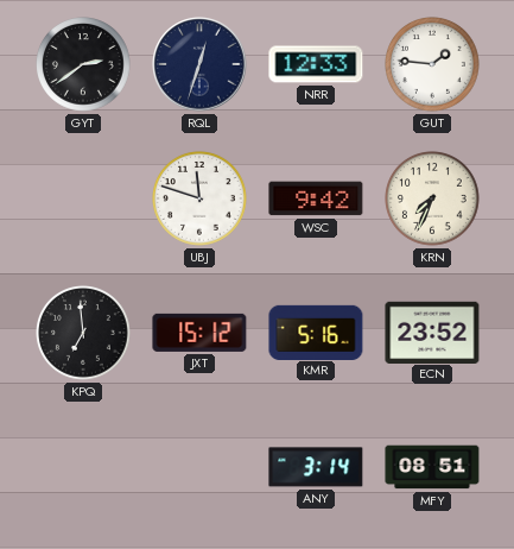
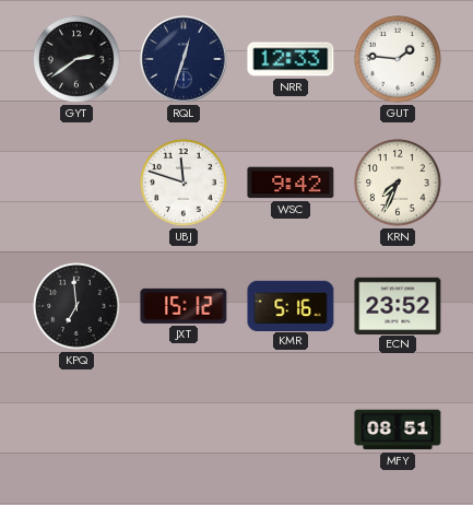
ANY: 3:14 -> none
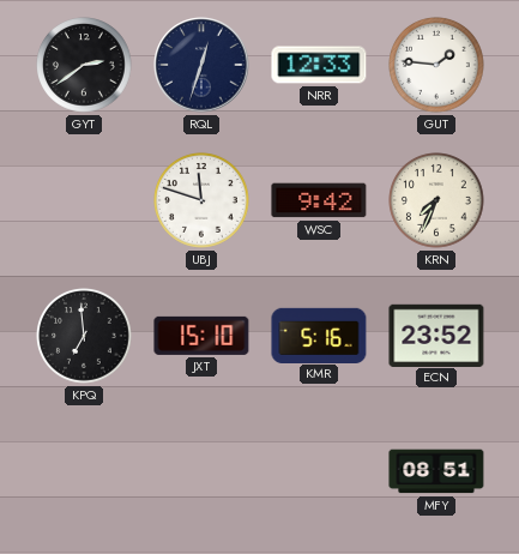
JXT: 15:12 -> 15:10
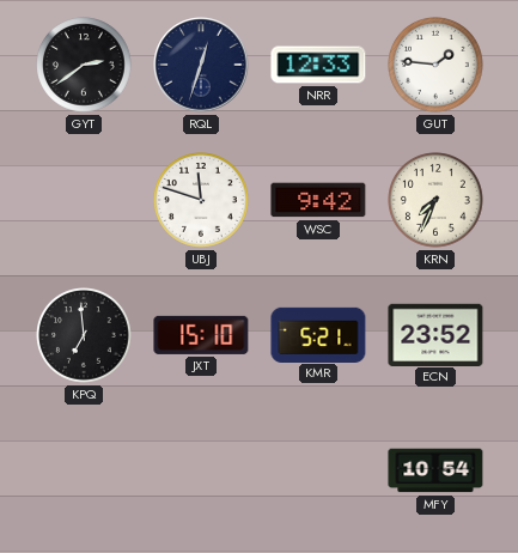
KMR: 5:16 -> 5:21
MFY: 08:51 -> 10:54
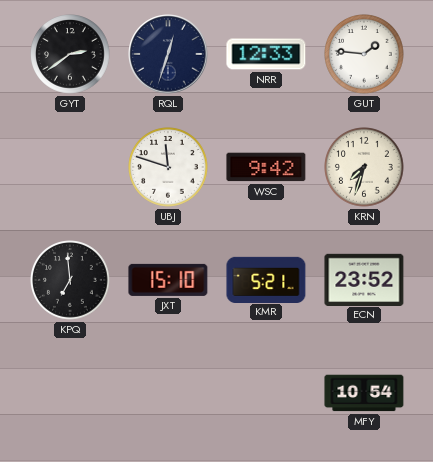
KRN: 7:34 -> 7:33
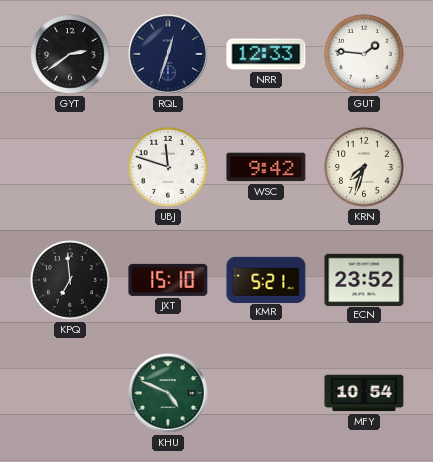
KHU: none -> 4:49
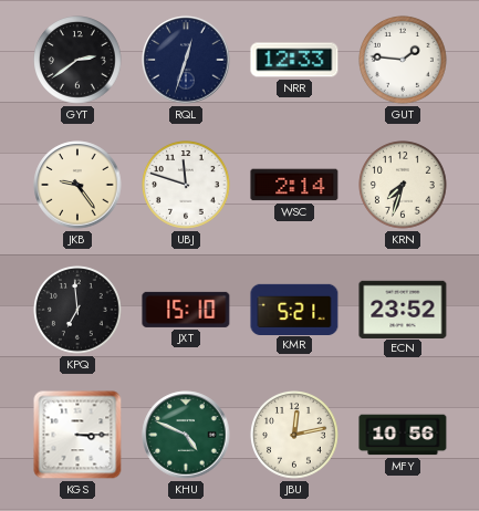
JKB: none -> 9:24
WSC: 9:42 -> 2:14
KGS: none -> 3:15
JBU: none -> 12:13
MFY: 10:54 -> 10:56
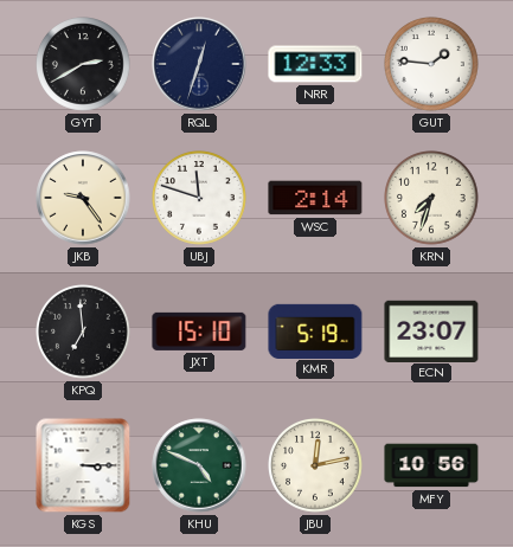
GYT: 2:39 -> 2:40
KMR: 5:21 -> 5:19
ECN: 23:52 -> 23:07
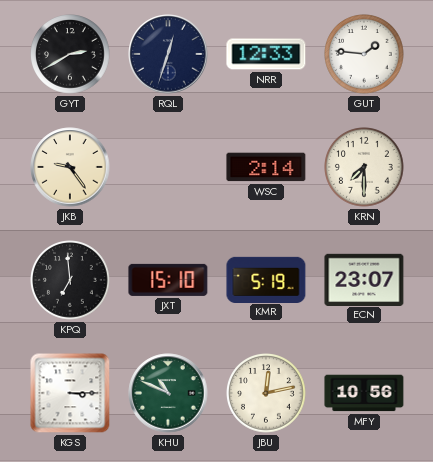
UBJ: 11:48 -> none
KRN: 7:33 -> 7:30
KHU: 4:49 -> 10:49
